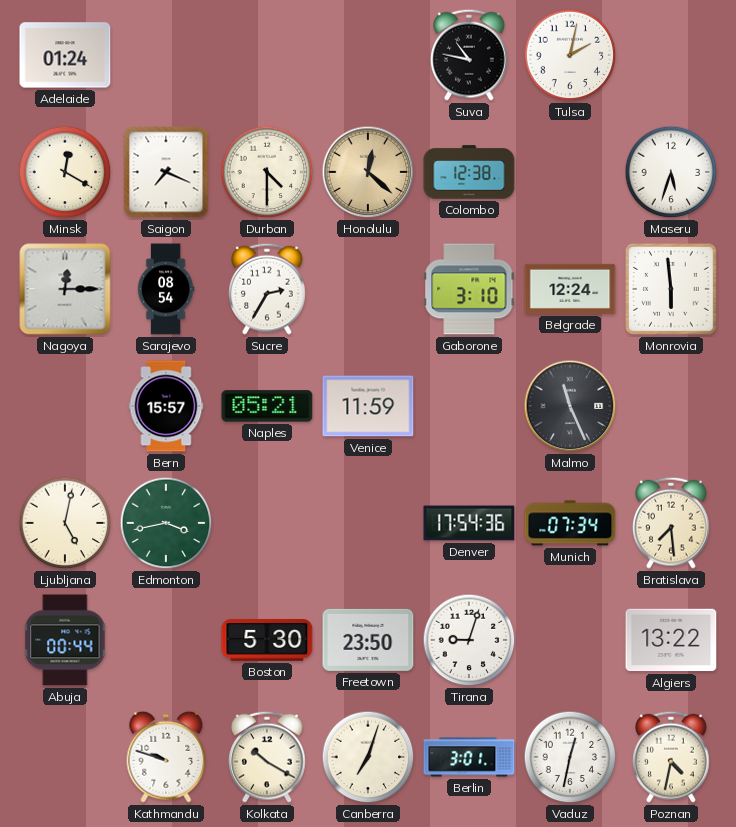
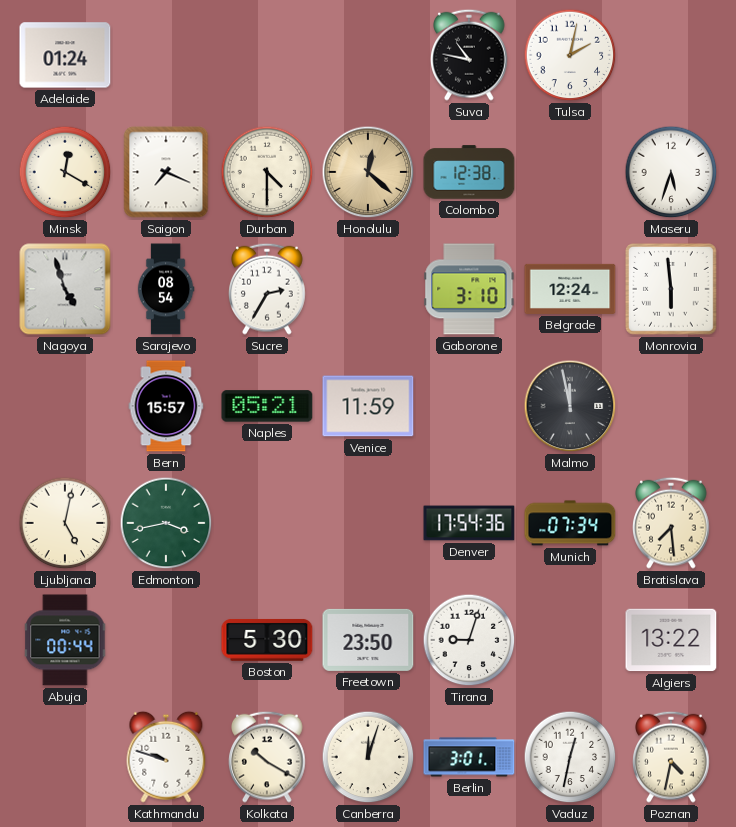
Nagoya: 12:15 -> 4:57
Malmo: 11:26 -> 11:58
Canberra: 7:03 -> 12:03
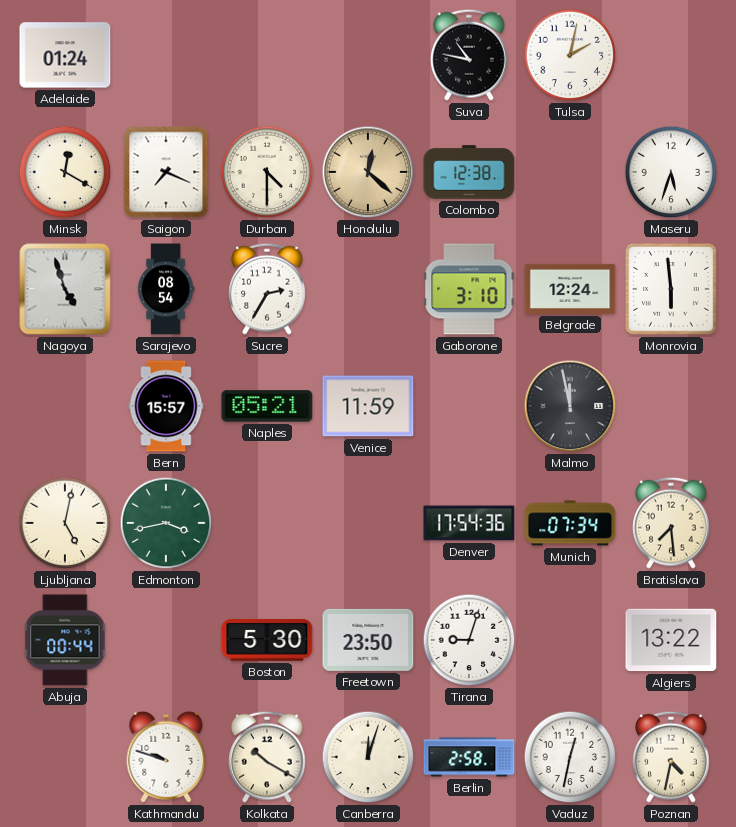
Berlin: 3:01 -> 2:58
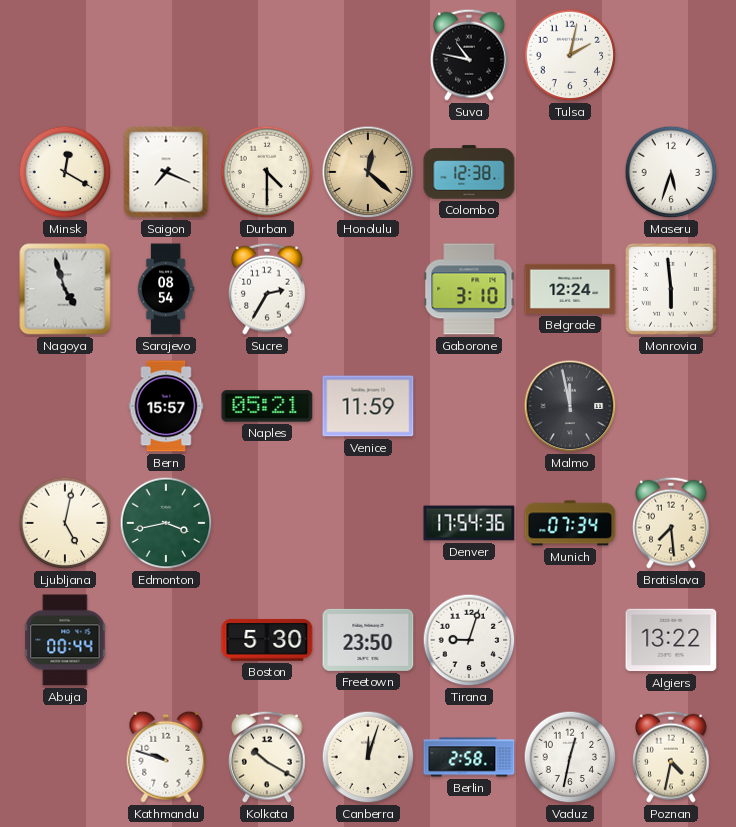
Adelaide: 01:24 -> none
